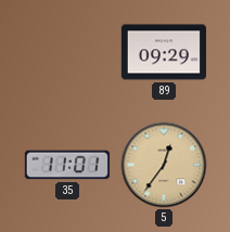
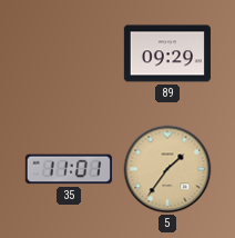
5: 12:36 -> 1:36
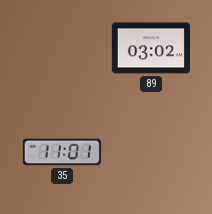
89: 09:29 -> 03:02
5: 1:36 -> none
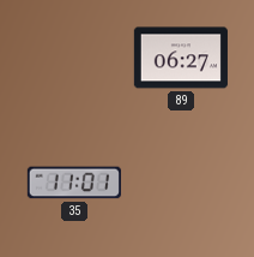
89: 03:02 -> 06:27
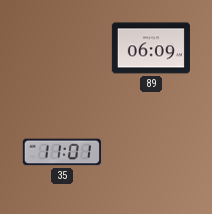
89: 06:27 -> 06:09
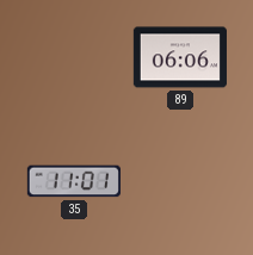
89: 06:09 -> 06:06
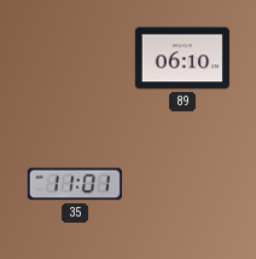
89: 06:06 -> 06:10
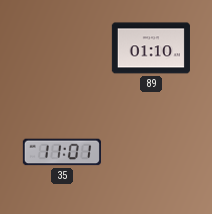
89: 06:10 -> 01:10
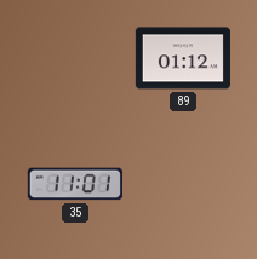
89: 01:10 -> 01:12
